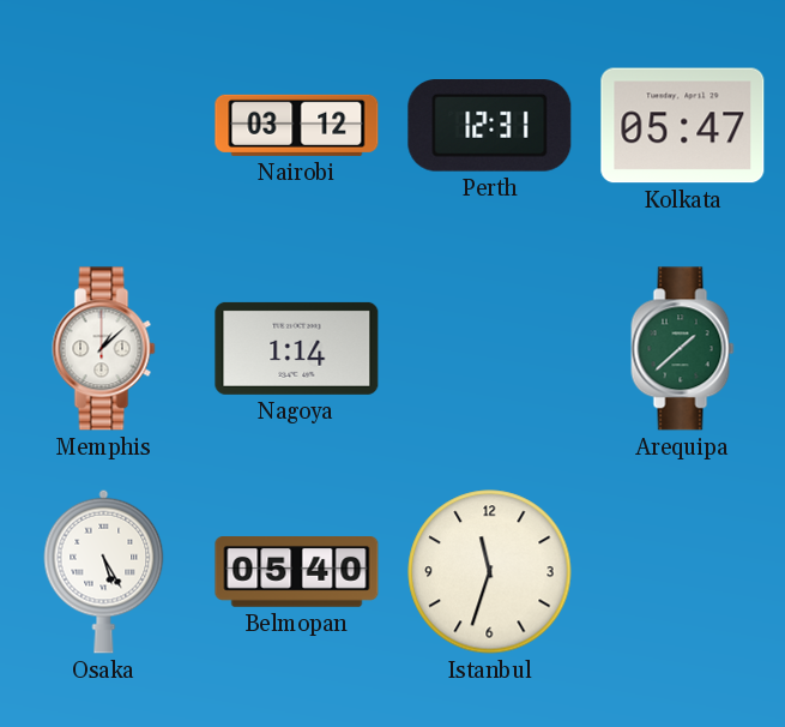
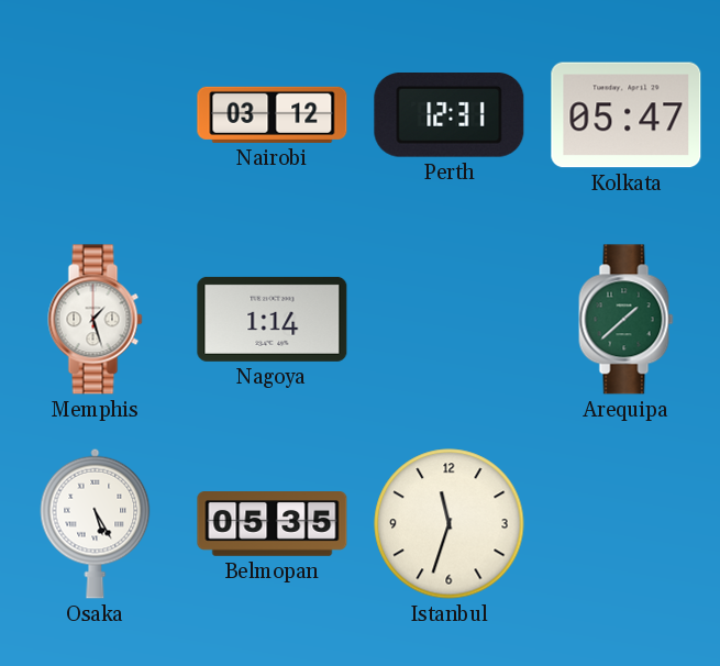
Memphis: 1:08 -> 1:27
Belmopan: 05:40 -> 05:35
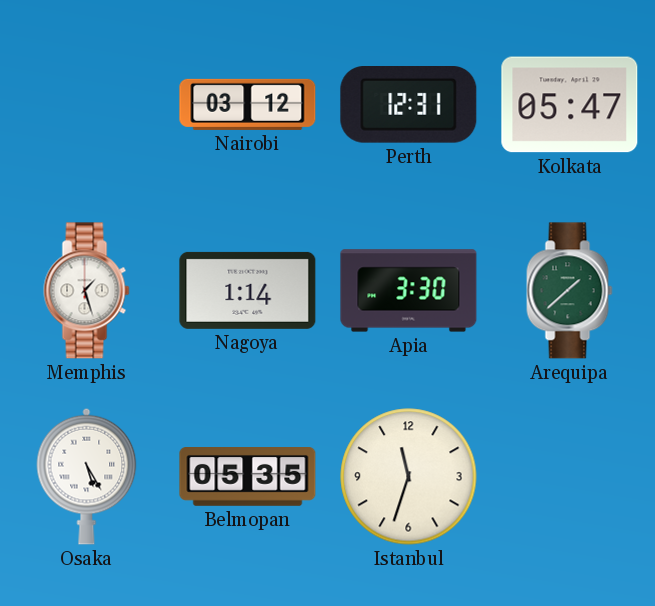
Apia: none -> 3:30
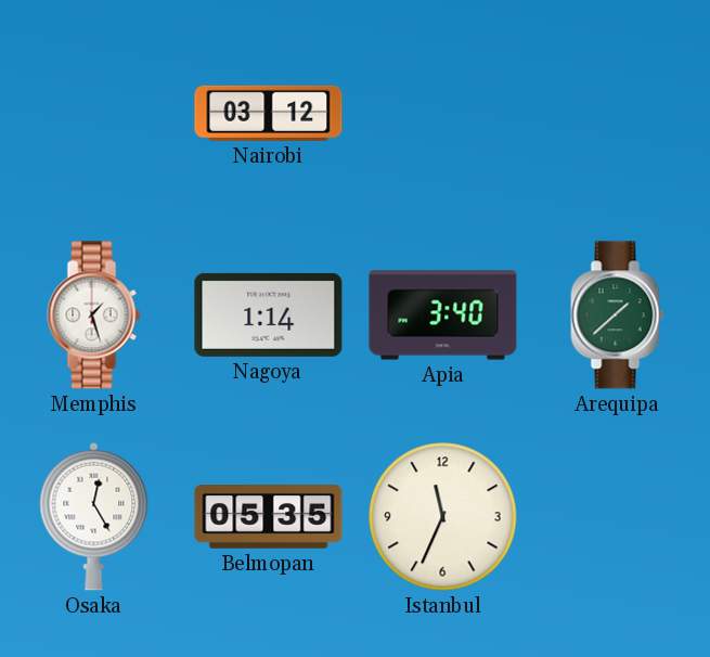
Perth: 12:31 -> none
Kolkata: 05:47 -> none
Apia: 3:30 -> 3:40
Osaka: 5:25 -> 12:25
Istanbul: 11:33 -> 11:34
